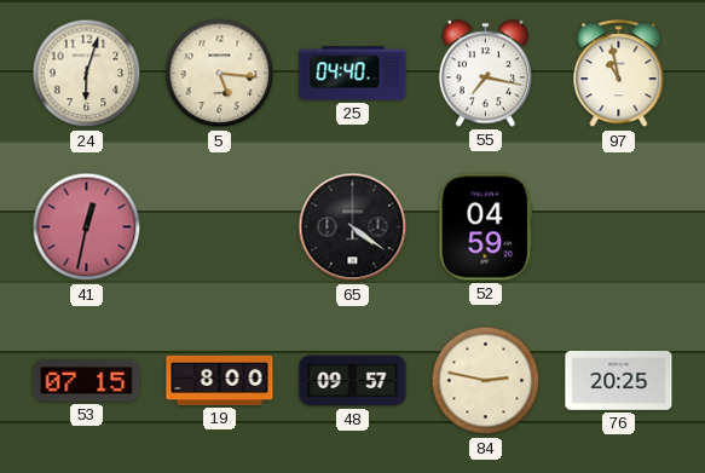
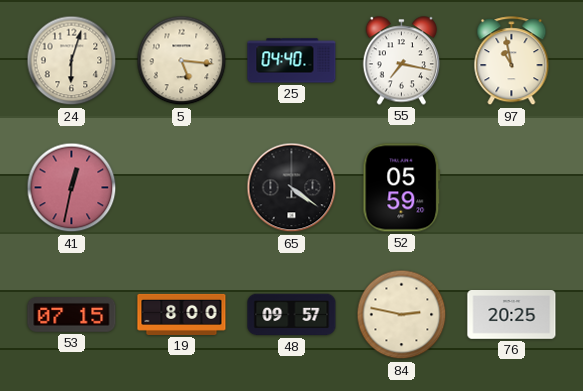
52: 04:59 -> 05:59
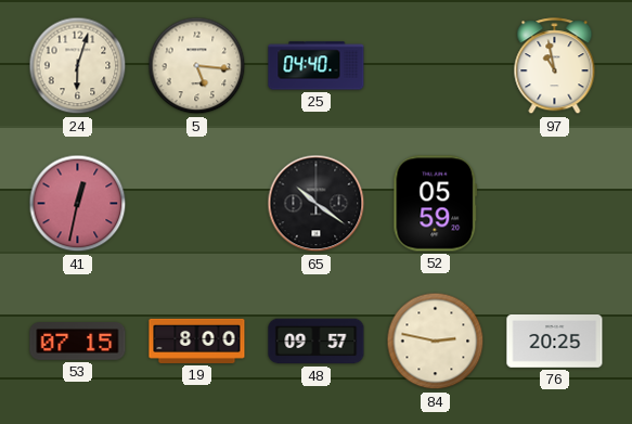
55: 7:17 -> none
65: 4:21 -> 10:21
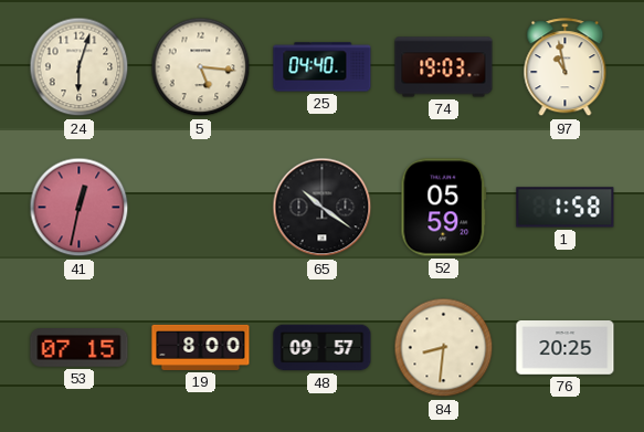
74: none -> 19:03
1: none -> 1:58
84: 2:47 -> 8:31
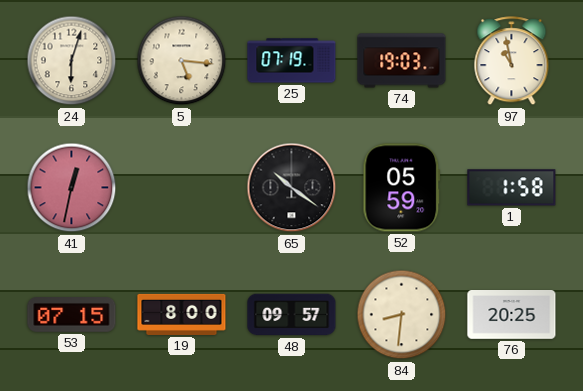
25: 04:40 -> 07:19
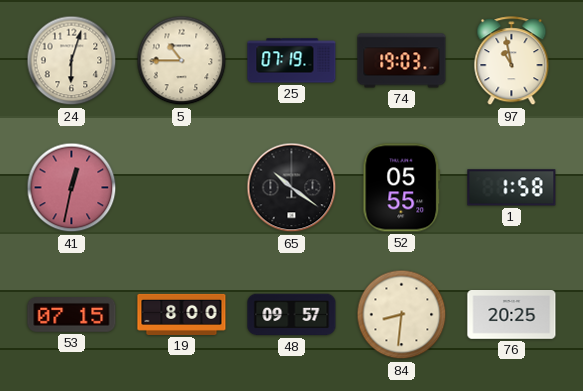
5: 5:16 -> 10:45
52: 05:59 -> 05:55
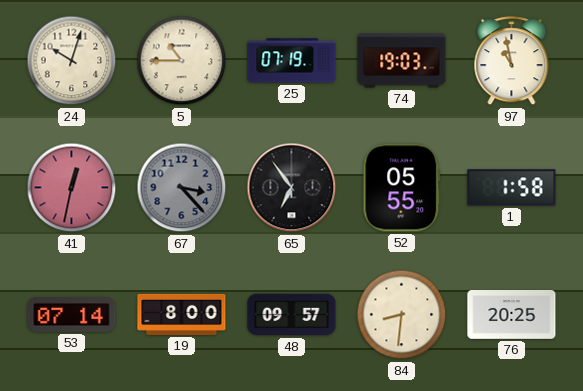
24: 6:03 -> 10:03
67: none -> 3:23
65: 10:21 -> 6:54
53: 07:15 -> 07:14
